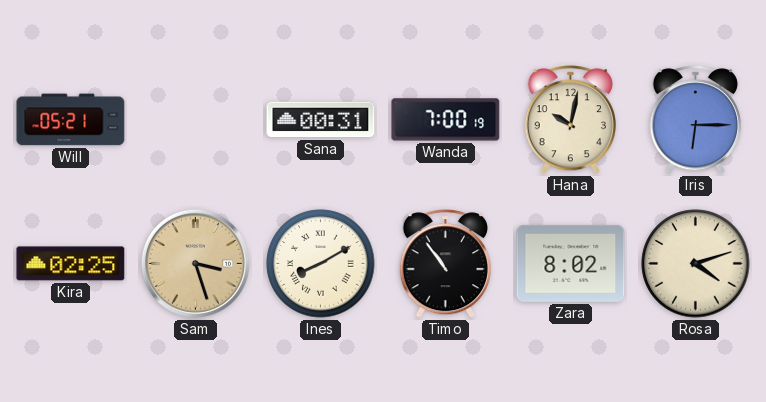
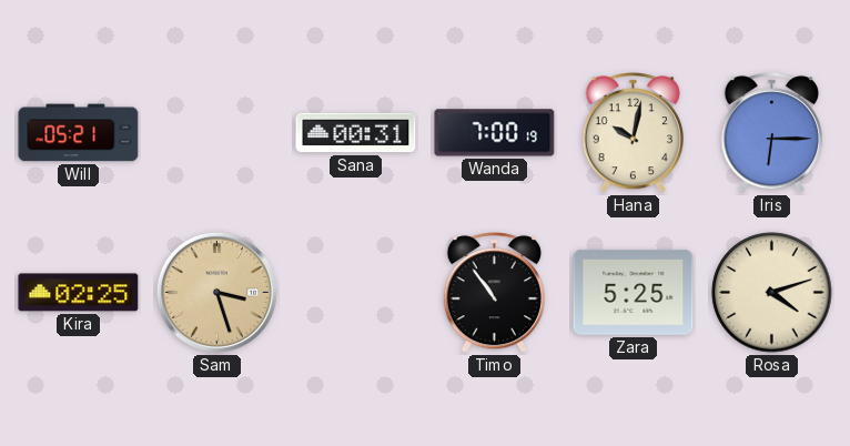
Ines: 8:10 -> none
Zara: 8:02 -> 5:25
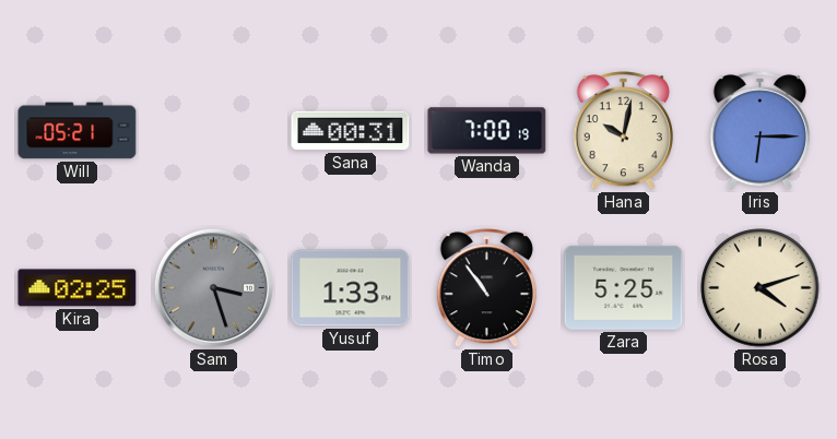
Sam dial: champagne -> grey
Yusuf: none -> 1:33
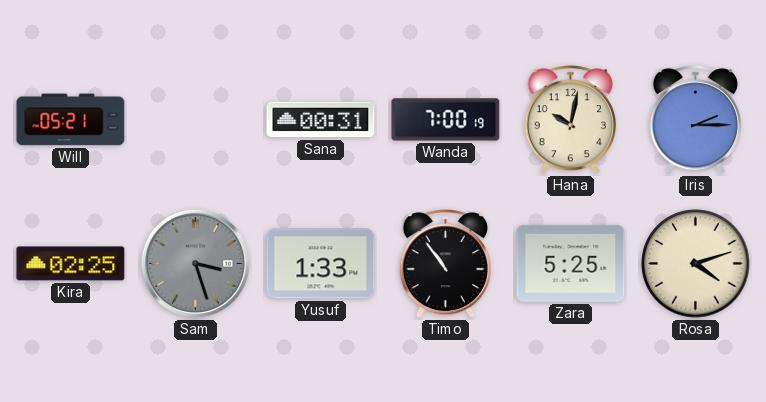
Iris: 6:15 -> 2:15
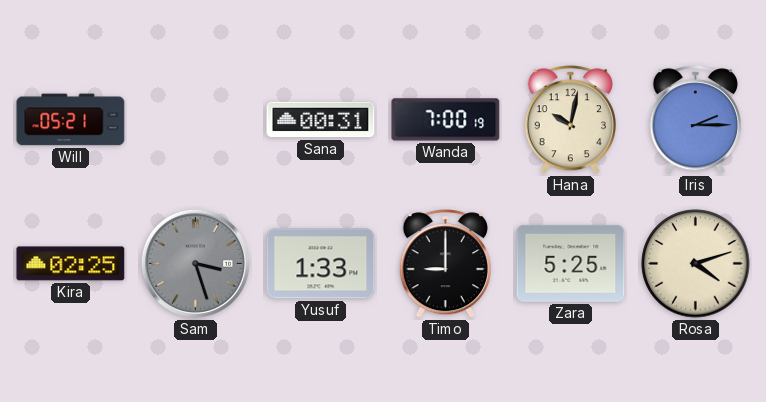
Timo: 10:54 -> 9:00
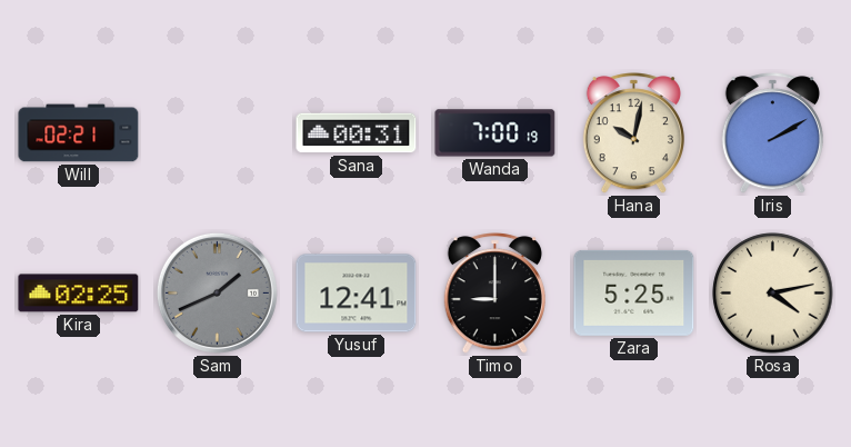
Will: 05:21 -> 02:21
Iris: 2:15 -> 2:10
Sam: 3:27 -> 1:41
Yusuf: 1:33 -> 12:41
Rosa: 4:12 -> 4:13
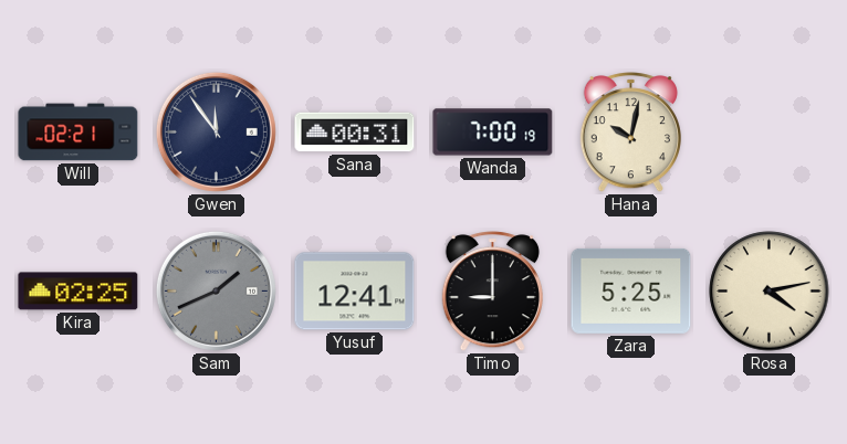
Gwen: none -> 11:54
Iris: 2:10 -> none
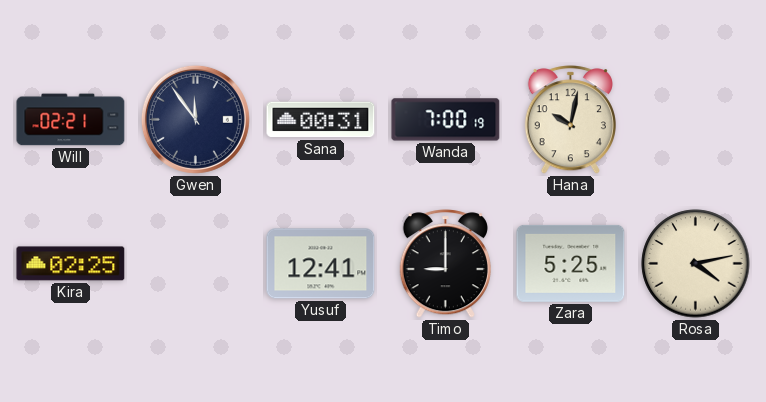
Sam: 1:41 -> none
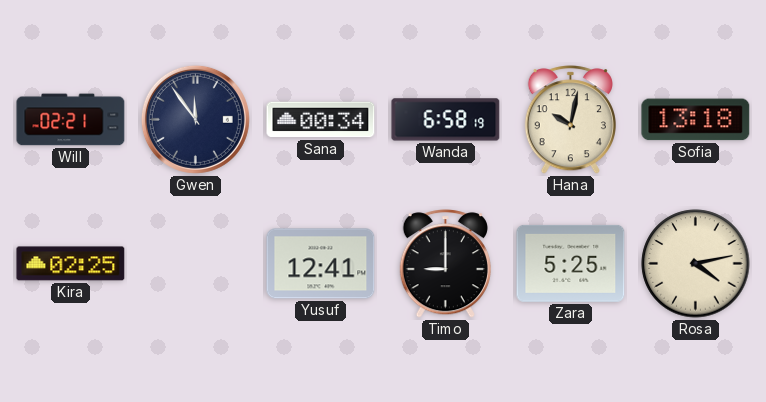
Sana: 00:31 -> 00:34
Wanda: 7:00 -> 6:58
Sofia: none -> 13:18
